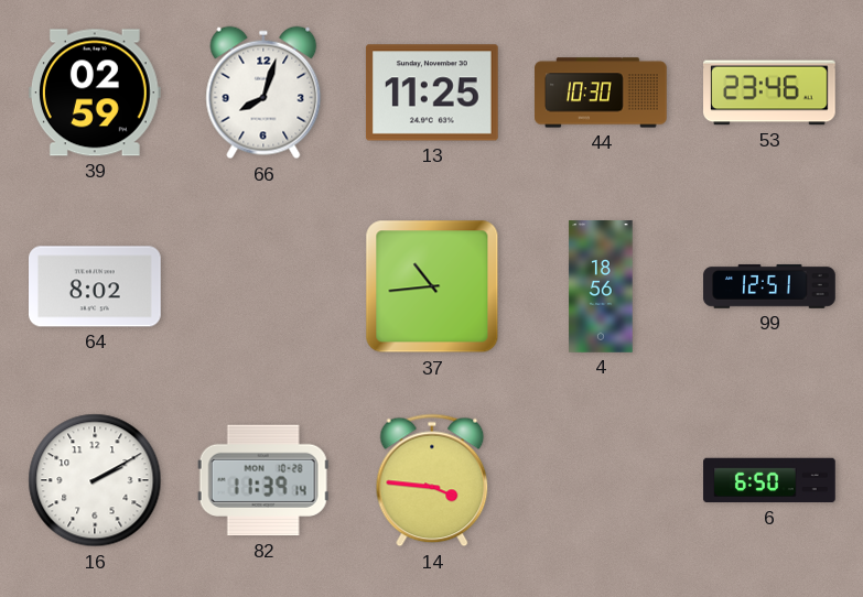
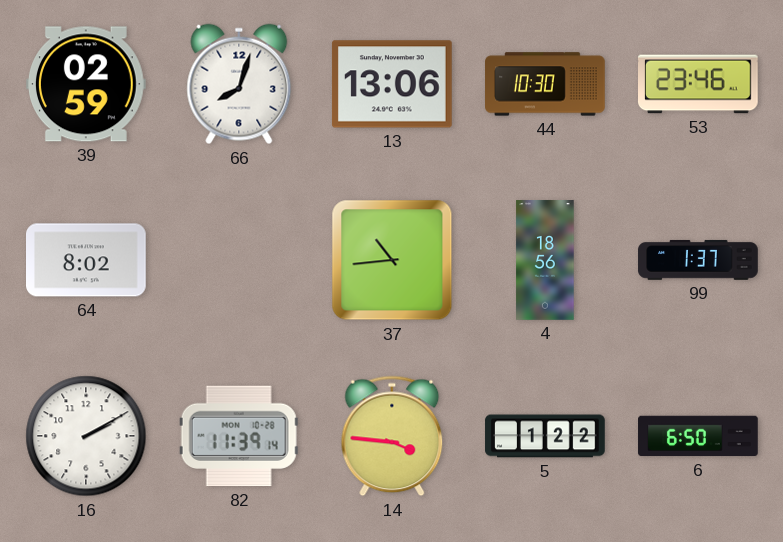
13: 11:25 -> 13:06
99: 12:51 -> 1:37
5: none -> 1:22
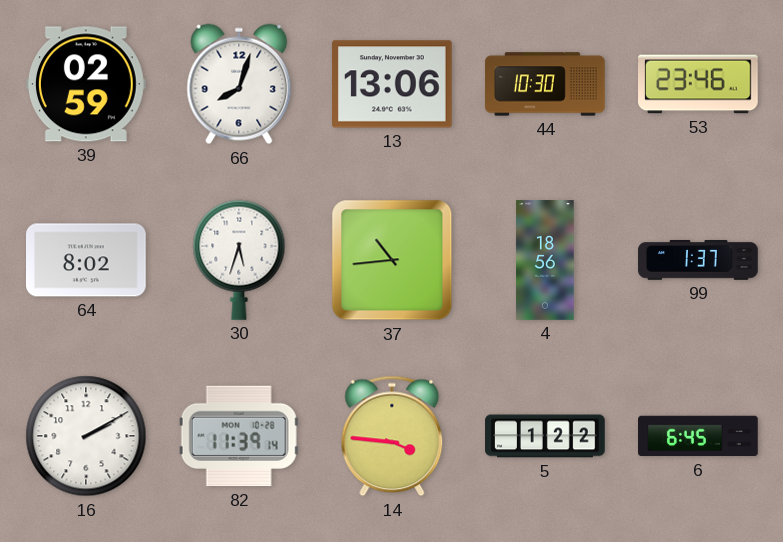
30: none -> 5:33
6: 6:50 -> 6:45
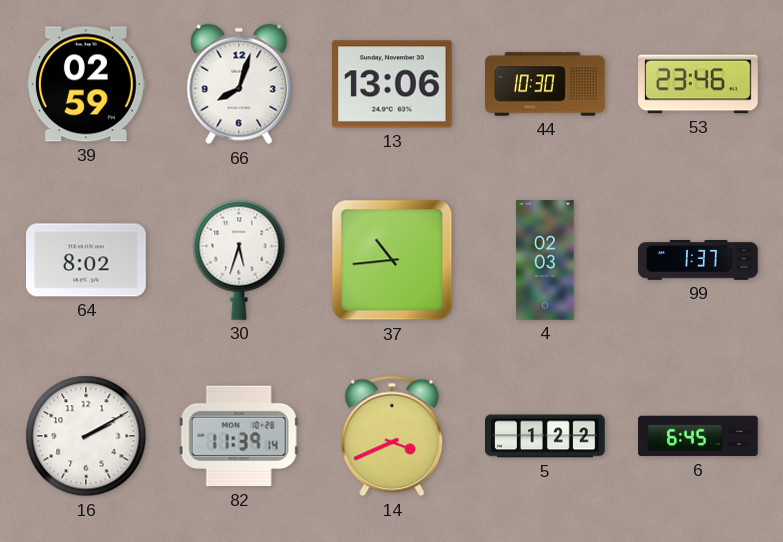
4: 18:56 -> 02:03
14: 3:46 -> 3:41
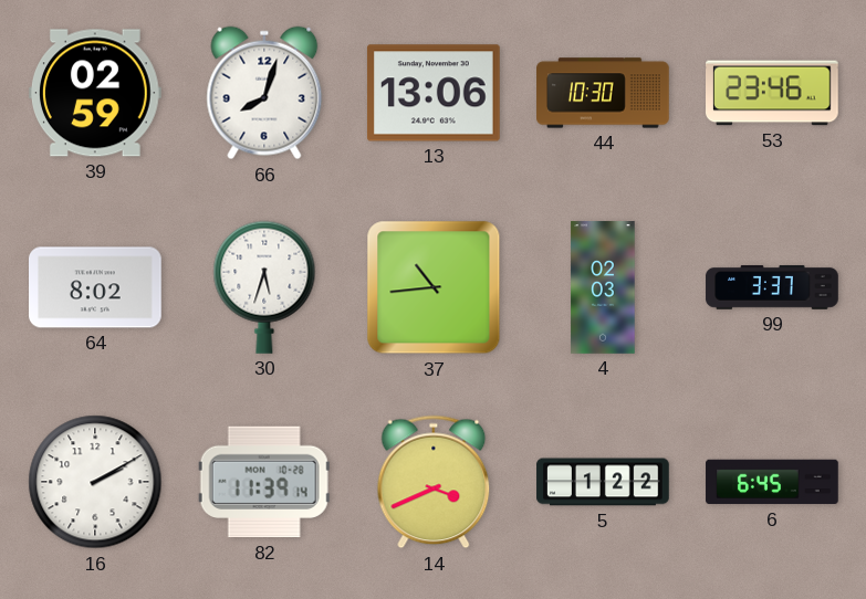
99: 1:37 -> 3:37
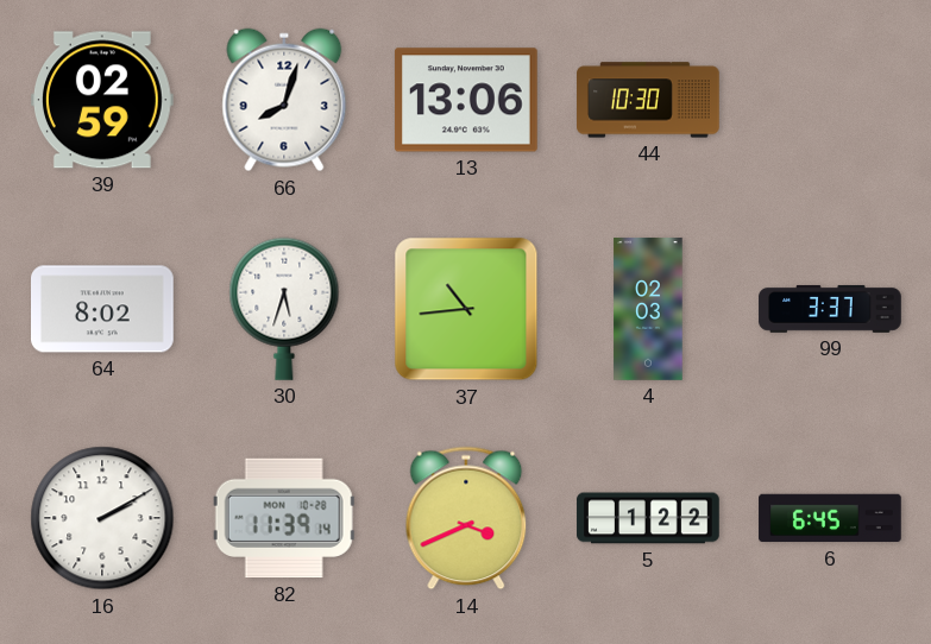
53: 23:46 -> none
